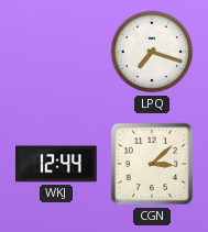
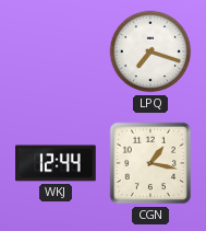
CGN: 3:08 -> 1:17
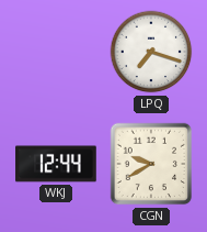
CGN: 1:17 -> 9:40
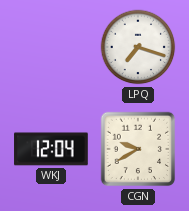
WKJ: 12:44 -> 12:04
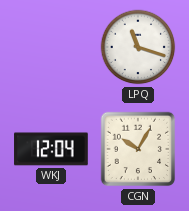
LPQ: 7:18 -> 11:18
CGN: 9:40 -> 10:05
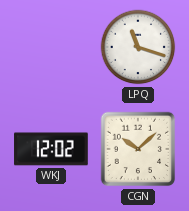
WKJ: 12:04 -> 12:02
CGN: 10:05 -> 10:08
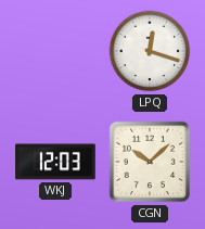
LPQ: 11:18 -> 12:18
WKJ: 12:02 -> 12:03
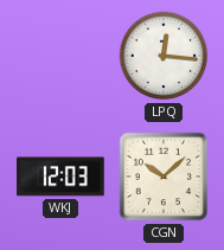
LPQ: 12:18 -> 12:16
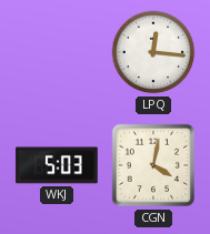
WKJ: 12:03 -> 5:03
CGN: 10:08 -> 4:02
